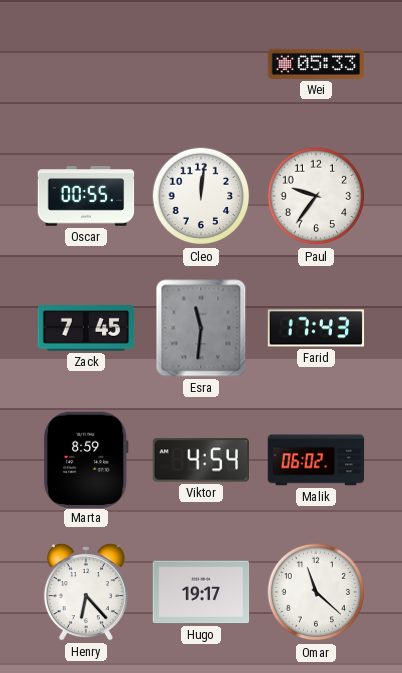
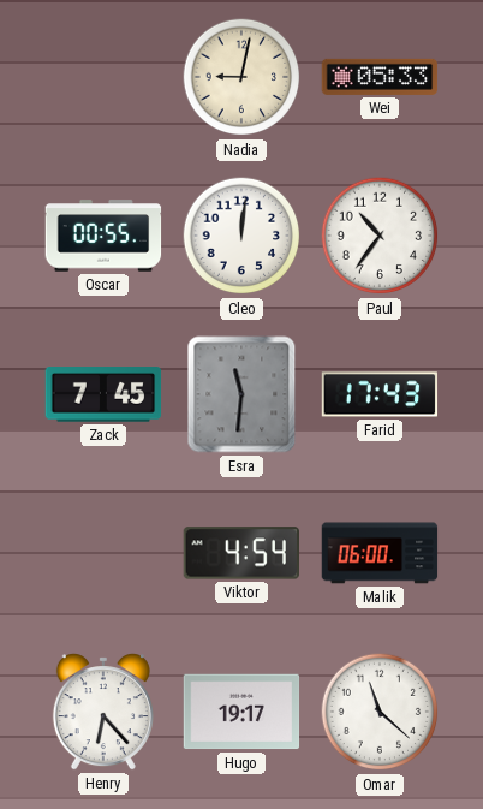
Nadia: none -> 9:02
Paul: 9:36 -> 10:36
Marta: 8:59 -> none
Malik: 06:02 -> 06:00
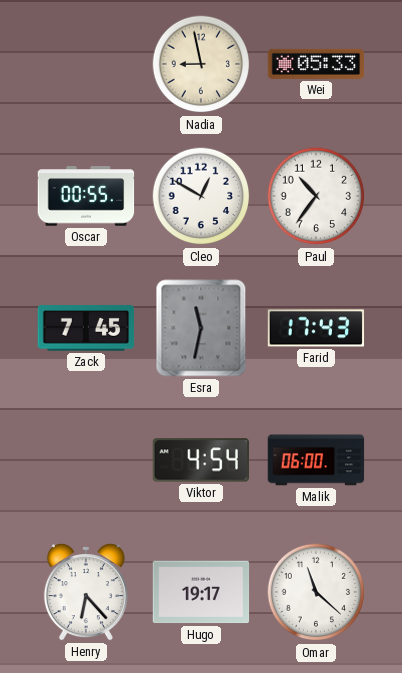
Nadia: 9:02 -> 8:58
Cleo: 12:01 -> 12:50
Esra: 11:31 -> 11:32
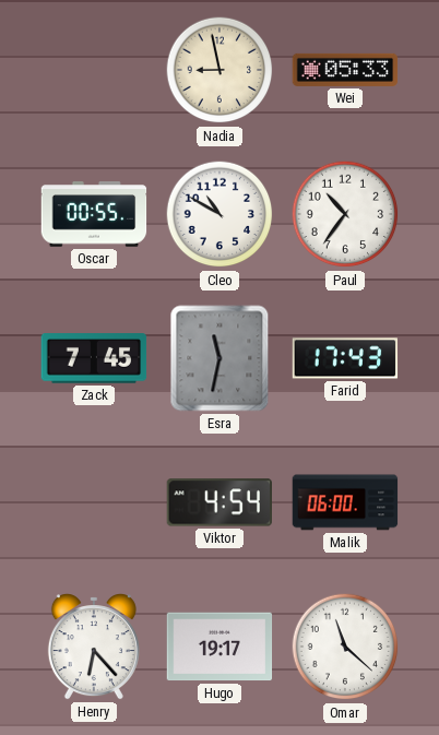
Cleo: 12:50 -> 10:50
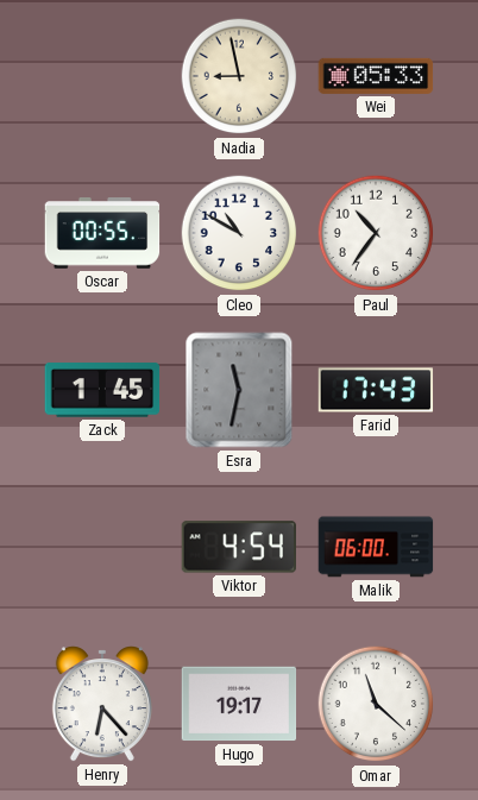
Zack: 7:45 -> 1:45
